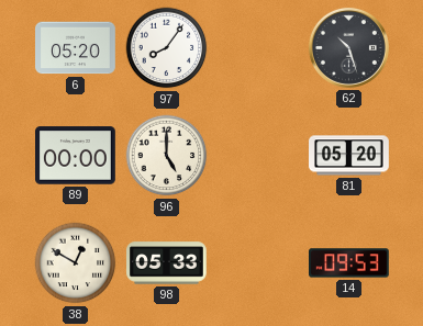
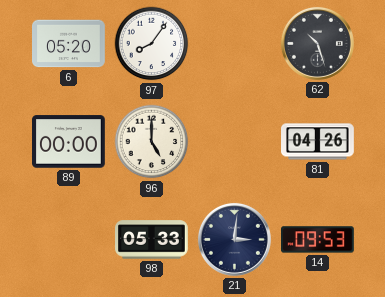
81: 05:20 -> 04:26
38: 12:50 -> none
21: none -> 3:01
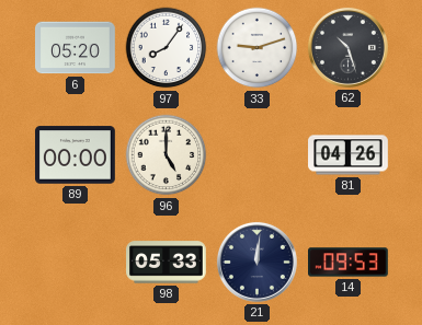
33: none -> 9:12
21: 3:01 -> 12:01
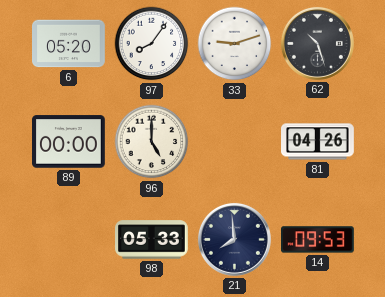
21: 12:01 -> 7:59
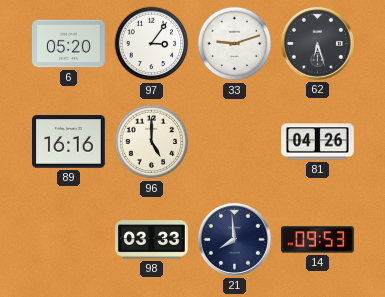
97: 8:06 -> 3:06
62: 10:27 -> 6:27
89: 00:00 -> 16:16
98: 05:33 -> 03:33
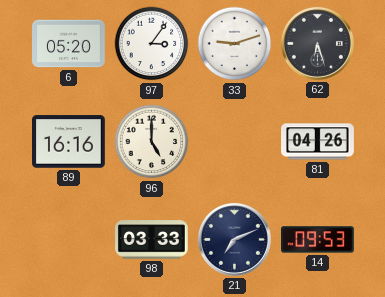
21: 7:59 -> 7:11
